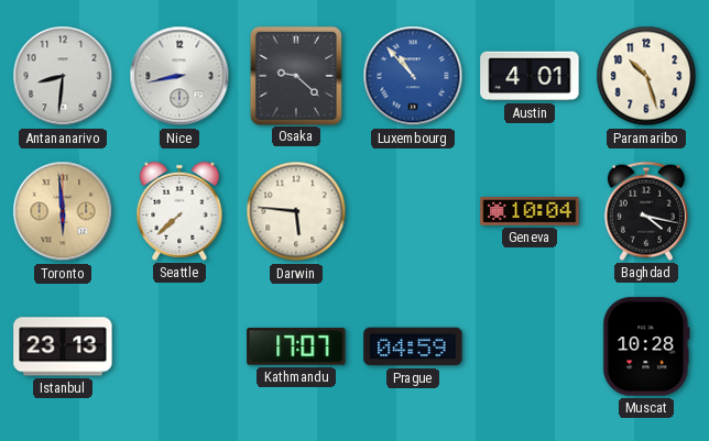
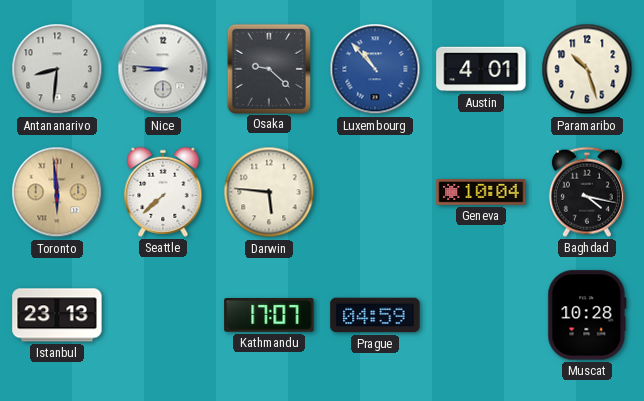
Nice: 8:43 -> 8:46
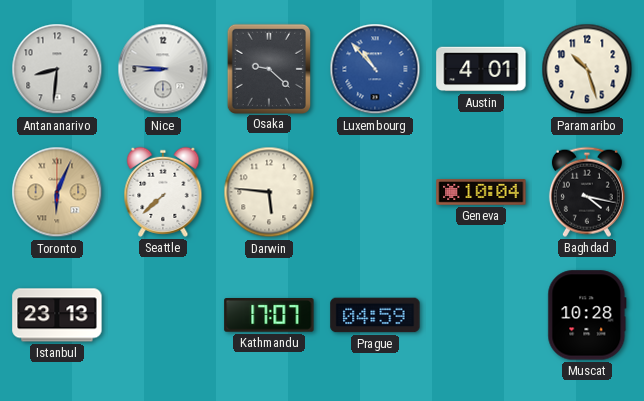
Toronto: 5:59 -> 6:04
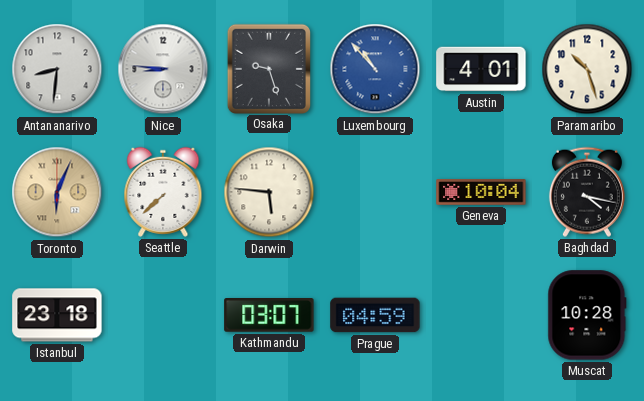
Osaka: 9:22 -> 9:27
Istanbul: 23:13 -> 23:18
Kathmandu: 17:07 -> 03:07
